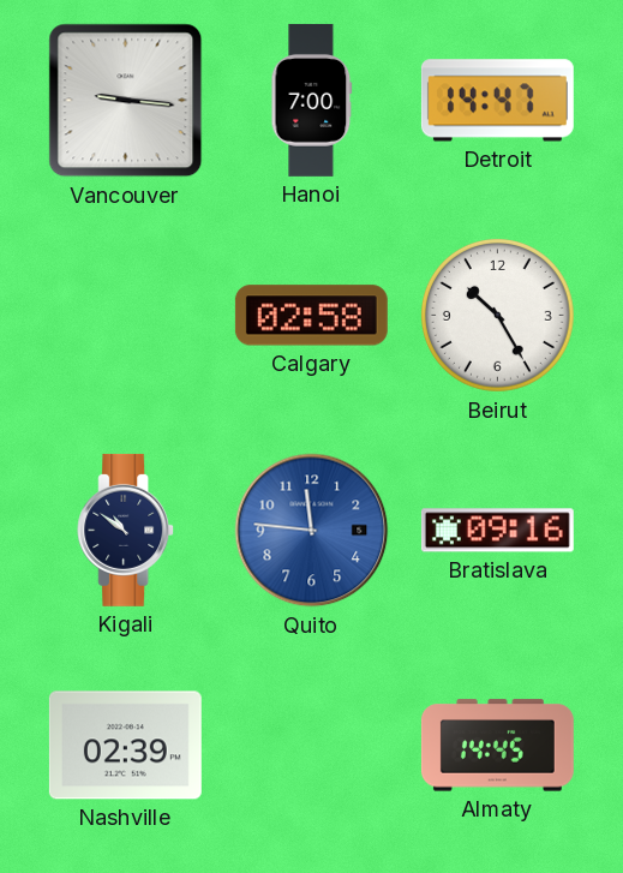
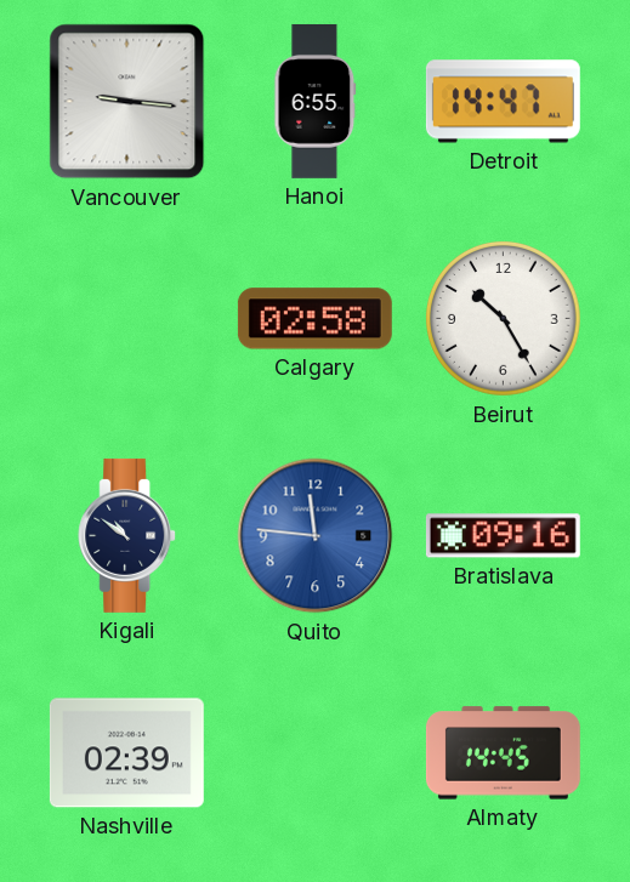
Hanoi: 7:00 -> 6:55
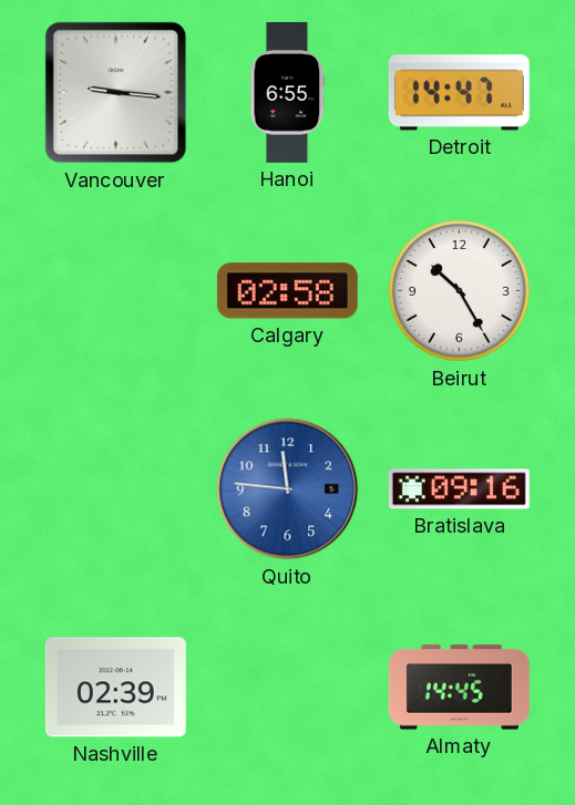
Kigali: 10:51 -> none
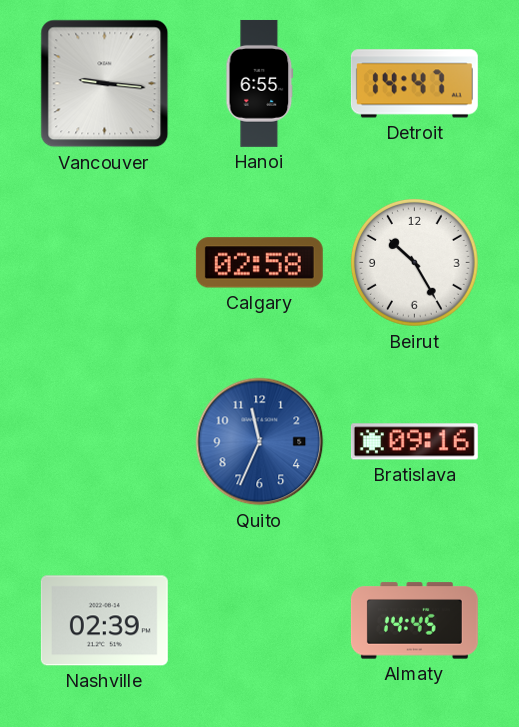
Quito: 11:46 -> 11:34
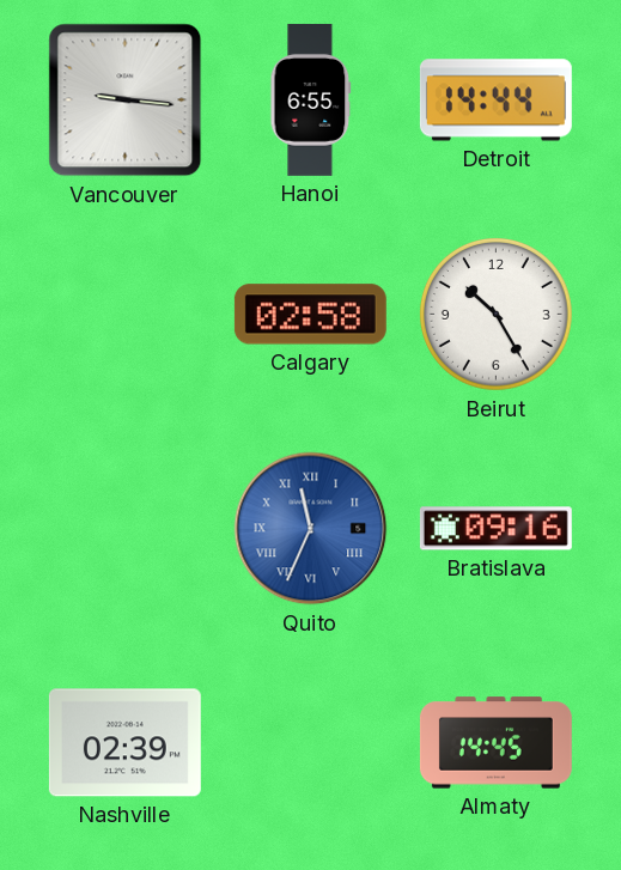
Detroit: 14:47 -> 14:44
Quito numerals: Arabic -> Roman
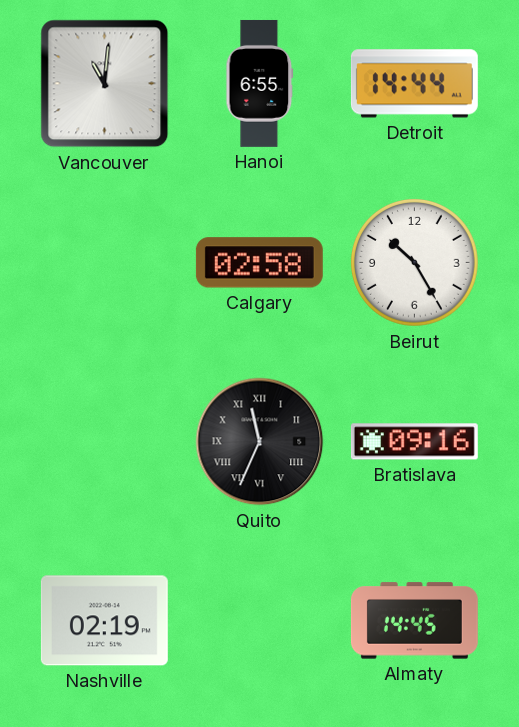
Vancouver: 9:16 -> 11:01
Quito dial: blue -> black
Nashville: 02:39 -> 02:19
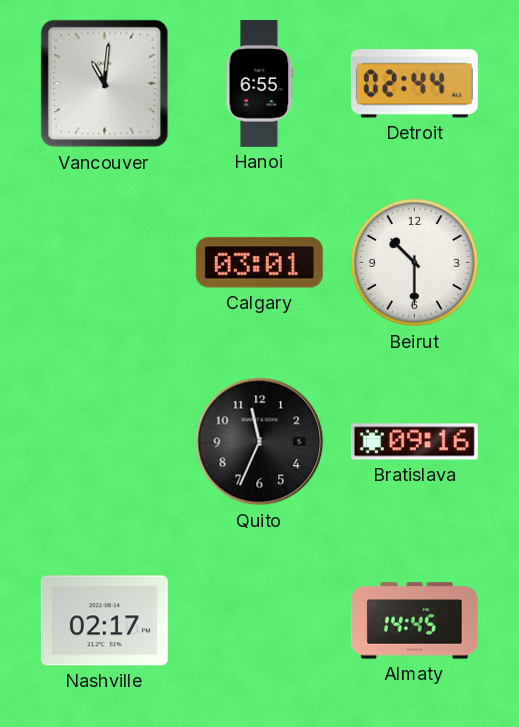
Detroit: 14:44 -> 02:44
Calgary: 02:58 -> 03:01
Beirut: 10:25 -> 10:30
Quito numerals: Roman -> Arabic
Nashville: 02:19 -> 02:17
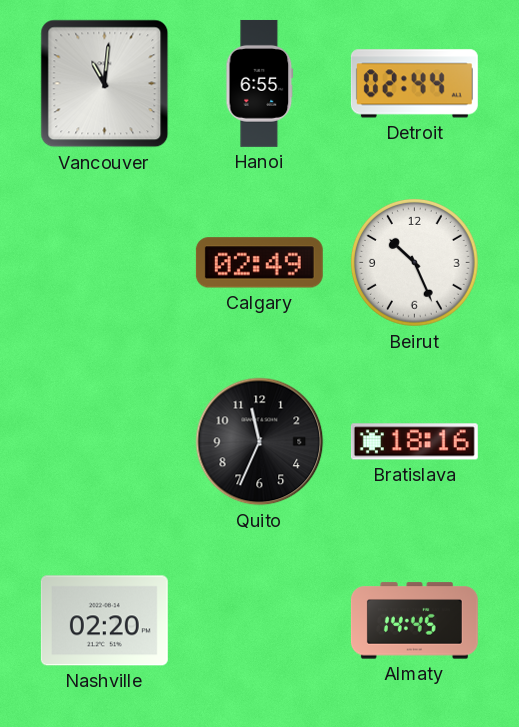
Calgary: 03:01 -> 02:49
Beirut: 10:30 -> 10:26
Bratislava: 09:16 -> 18:16
Nashville: 02:17 -> 02:20
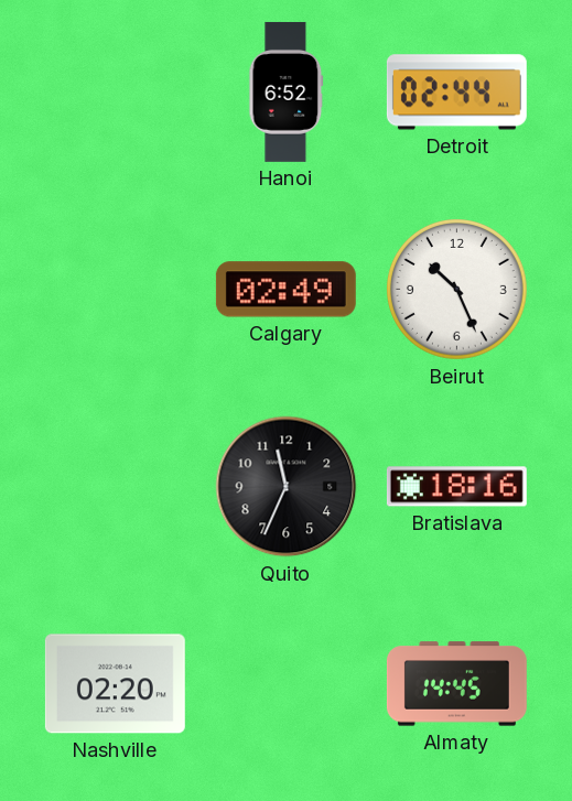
Vancouver: 11:01 -> none
Hanoi: 6:55 -> 6:52
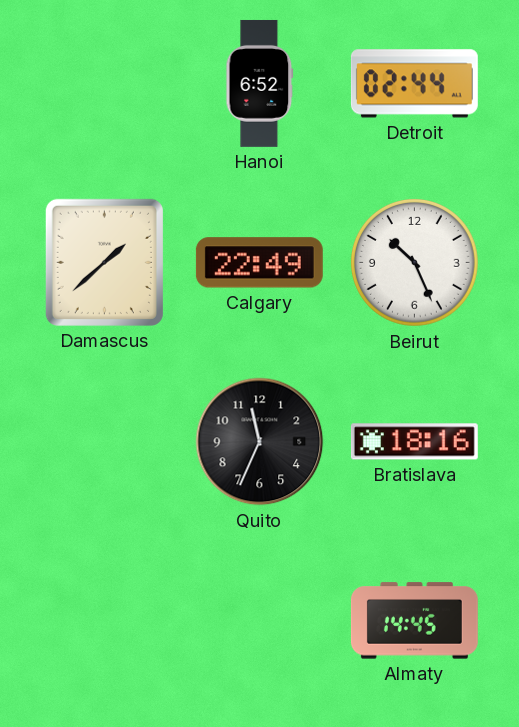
Damascus: none -> 1:38
Calgary: 02:49 -> 22:49
Nashville: 02:20 -> none
